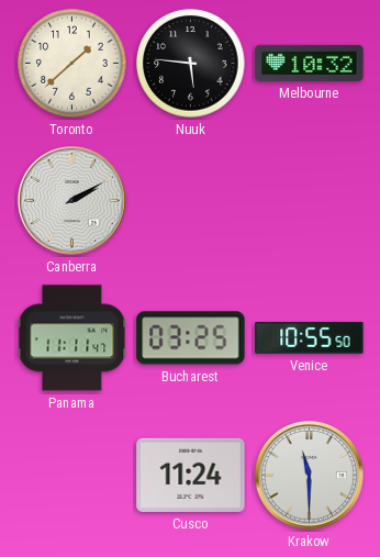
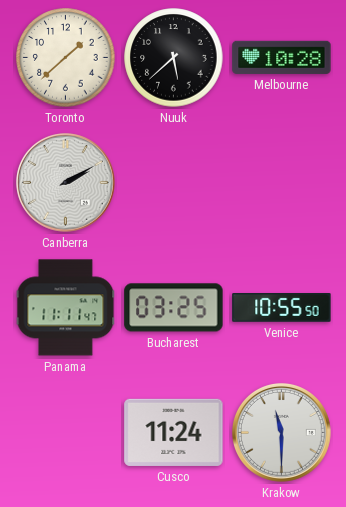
Nuuk: 5:46 -> 5:38
Melbourne: 10:32 -> 10:28
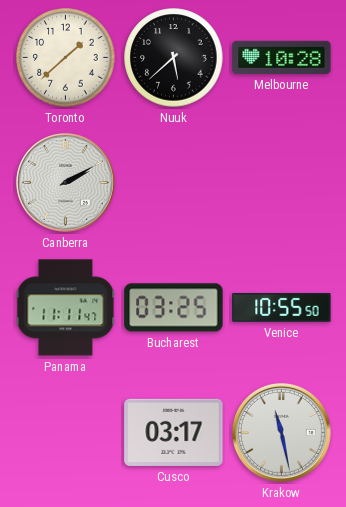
Cusco: 11:24 -> 03:17
Krakow: 11:30 -> 11:28
